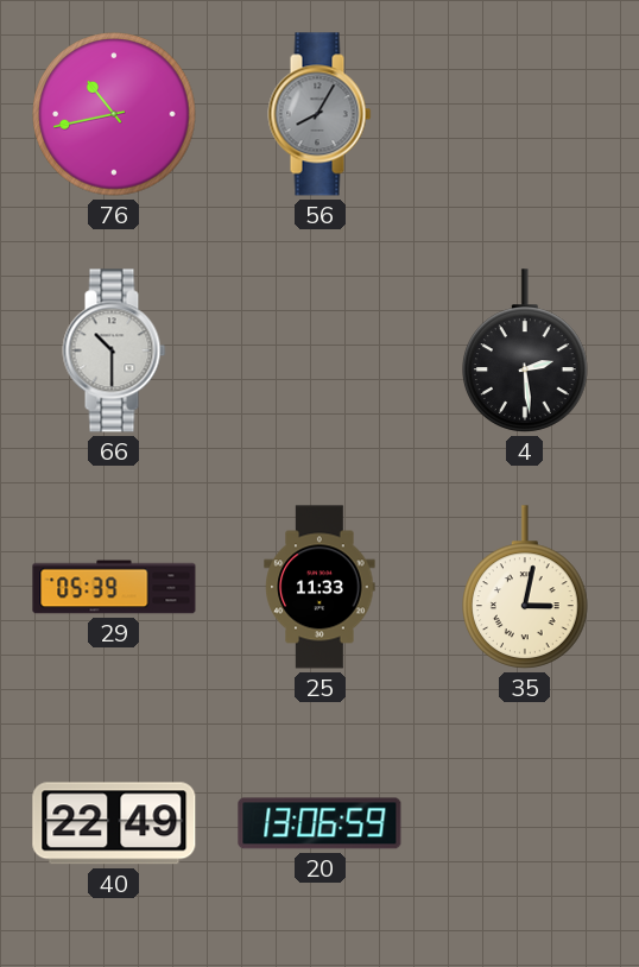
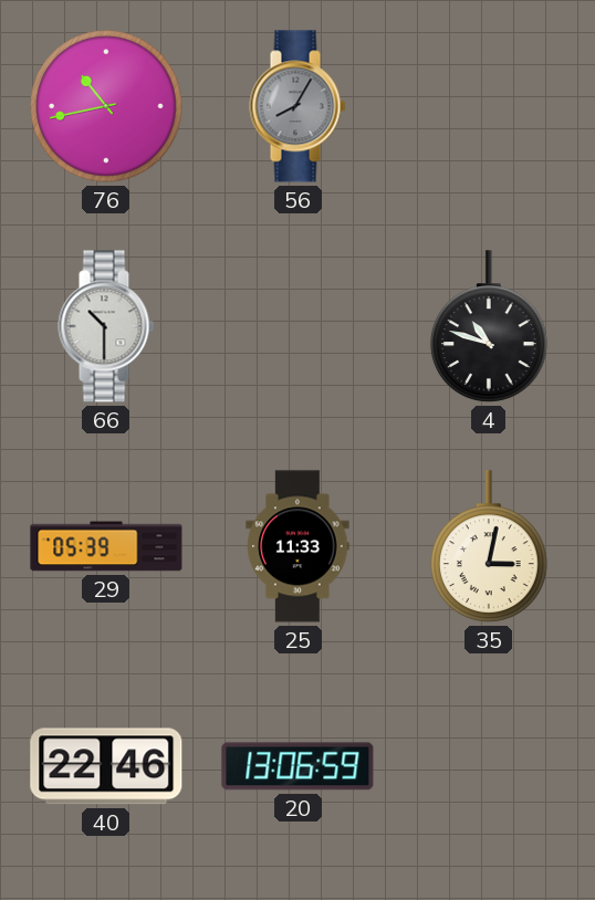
4: 2:29 -> 10:48
40: 22:49 -> 22:46
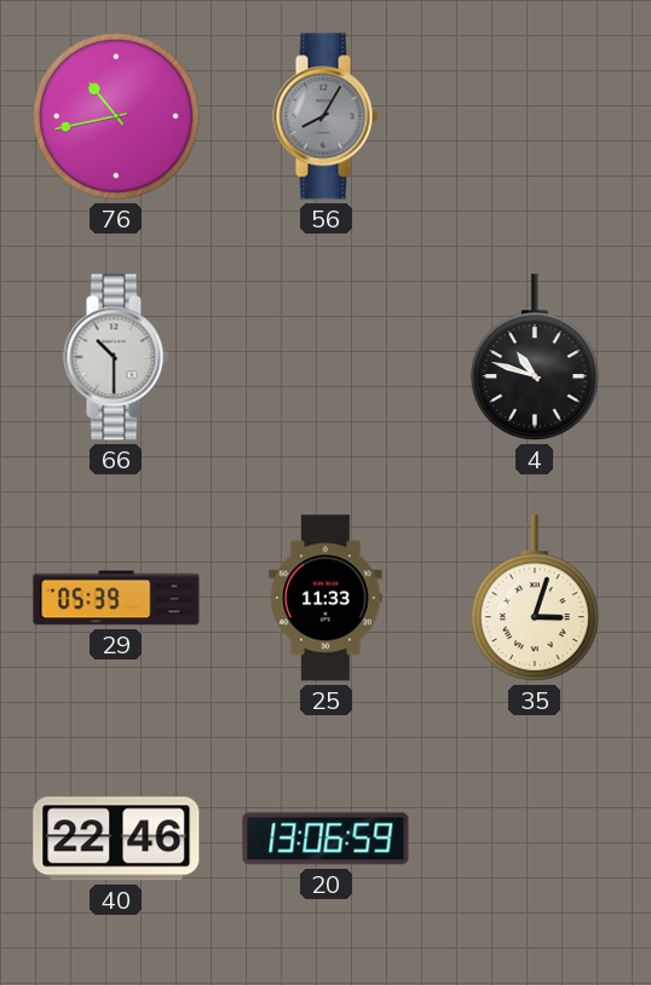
35: 3:02 -> 3:03
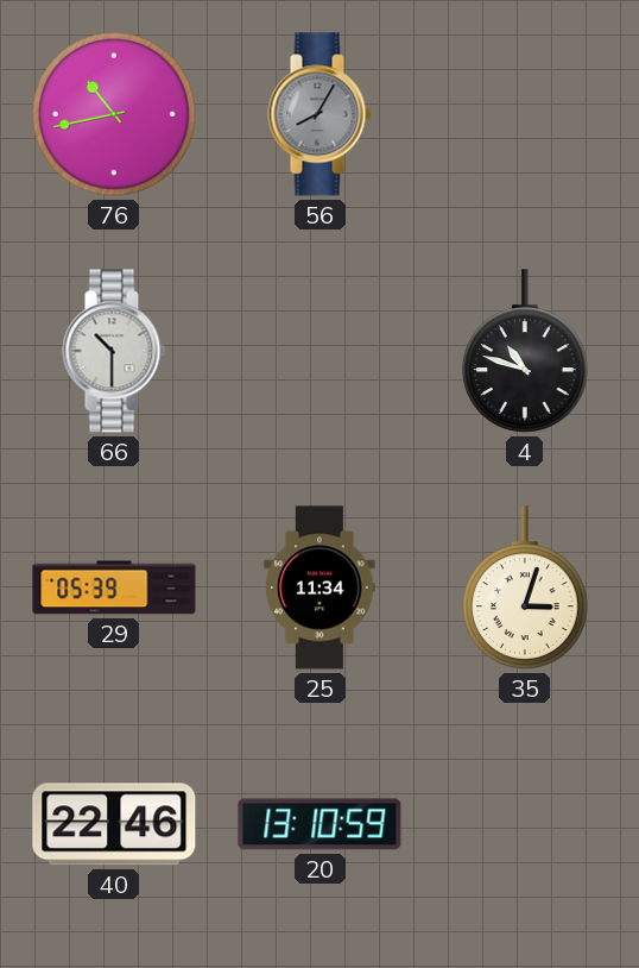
25: 11:33 -> 11:34
20: 13:06 -> 13:10
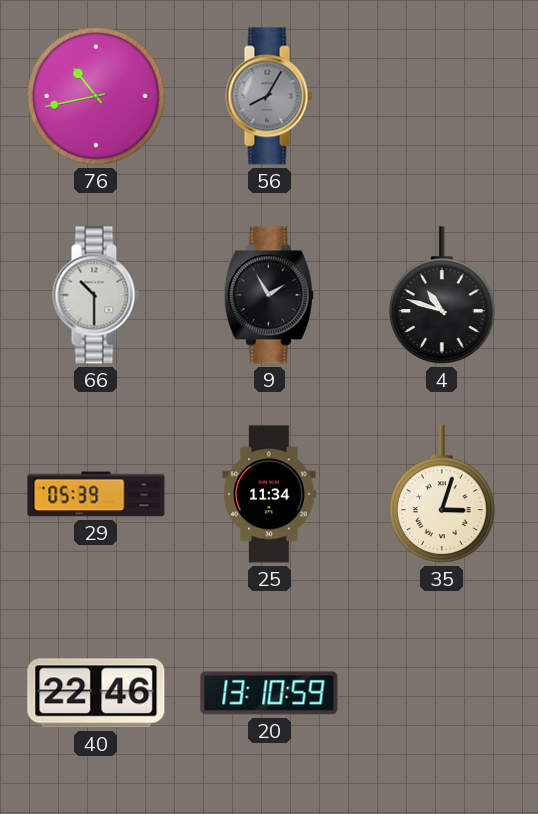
9: none -> 1:55
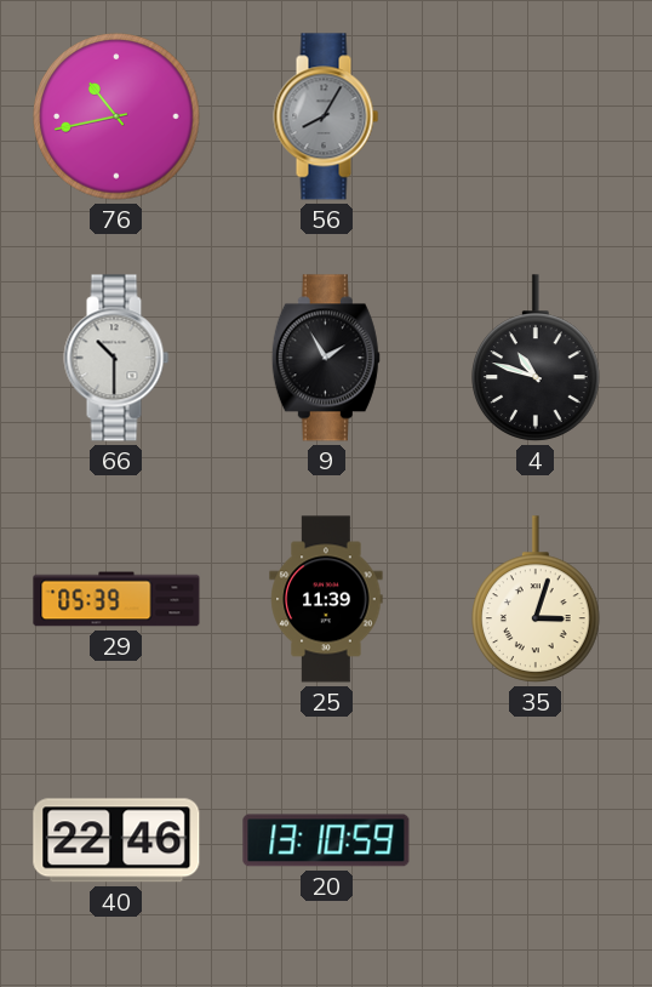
25: 11:34 -> 11:39
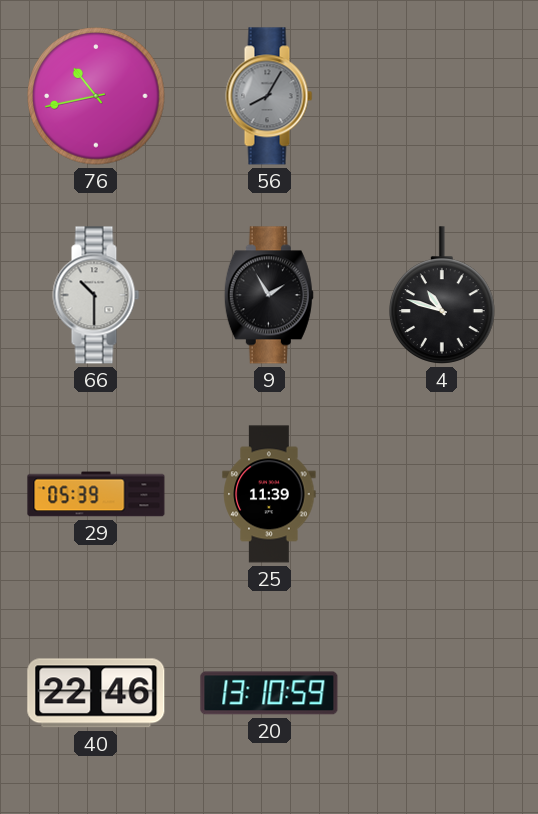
35: 3:03 -> none
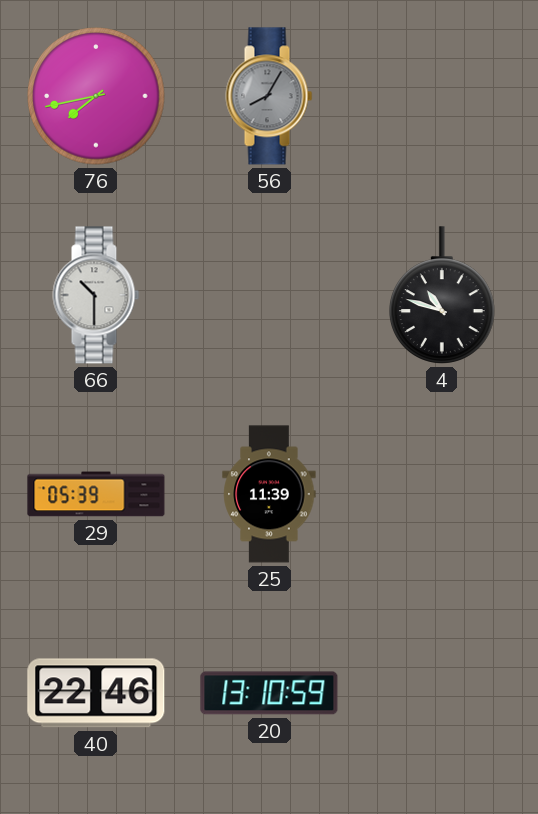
76: 10:43 -> 7:43
9: 1:55 -> none
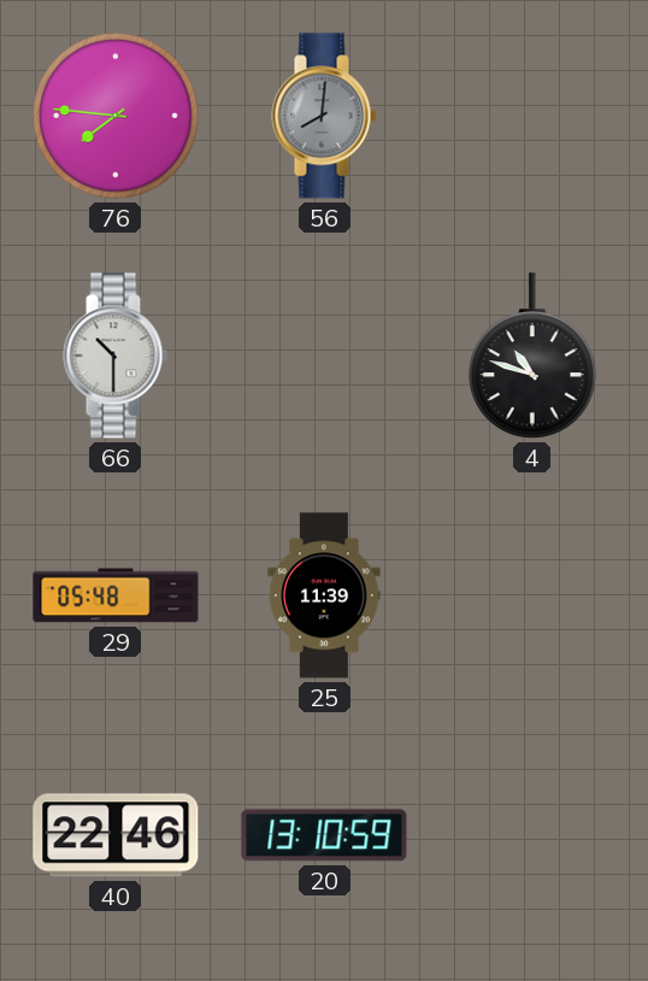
76: 7:43 -> 7:46
56: 8:05 -> 8:01
29: 05:39 -> 05:48
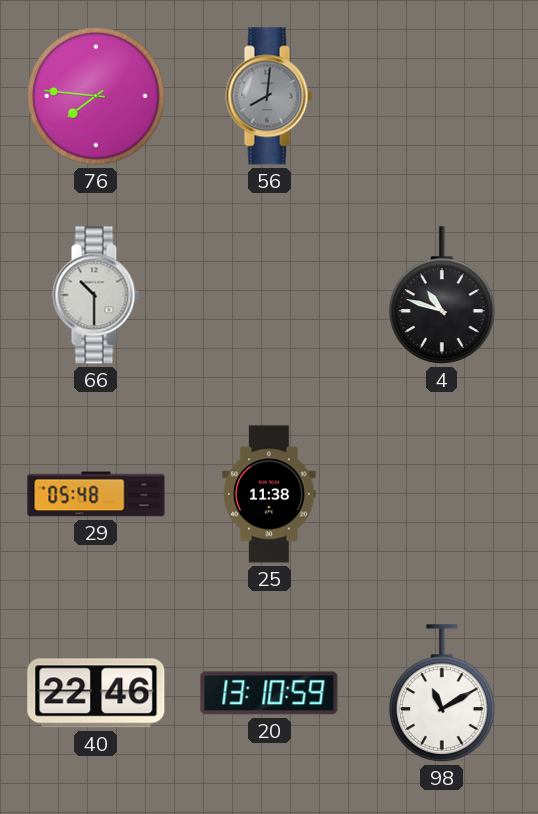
25: 11:39 -> 11:38
98: none -> 11:10
